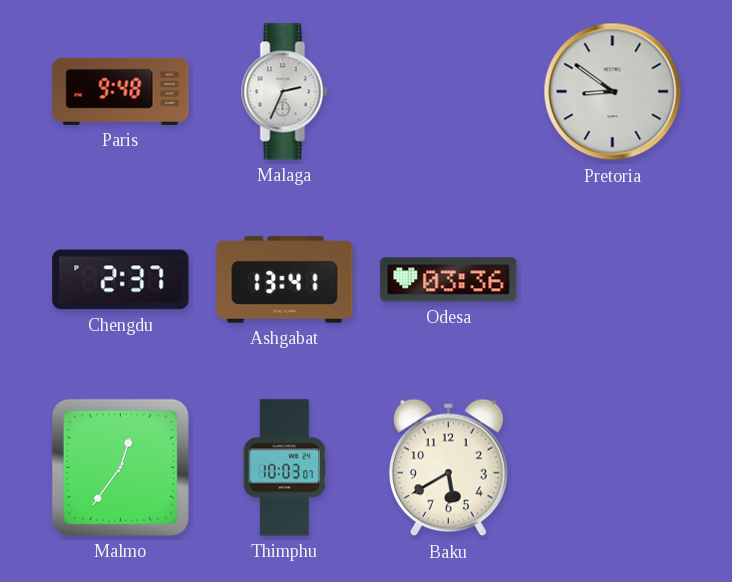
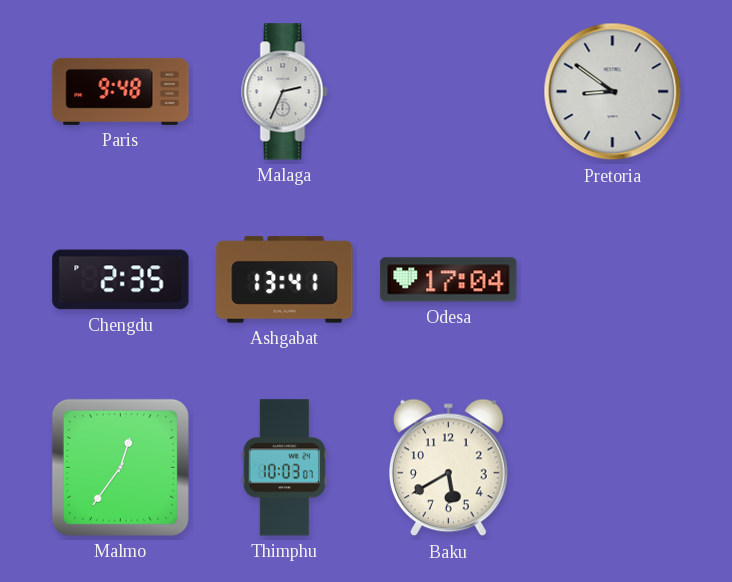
Chengdu: 2:37 -> 2:35
Odesa: 03:36 -> 17:04
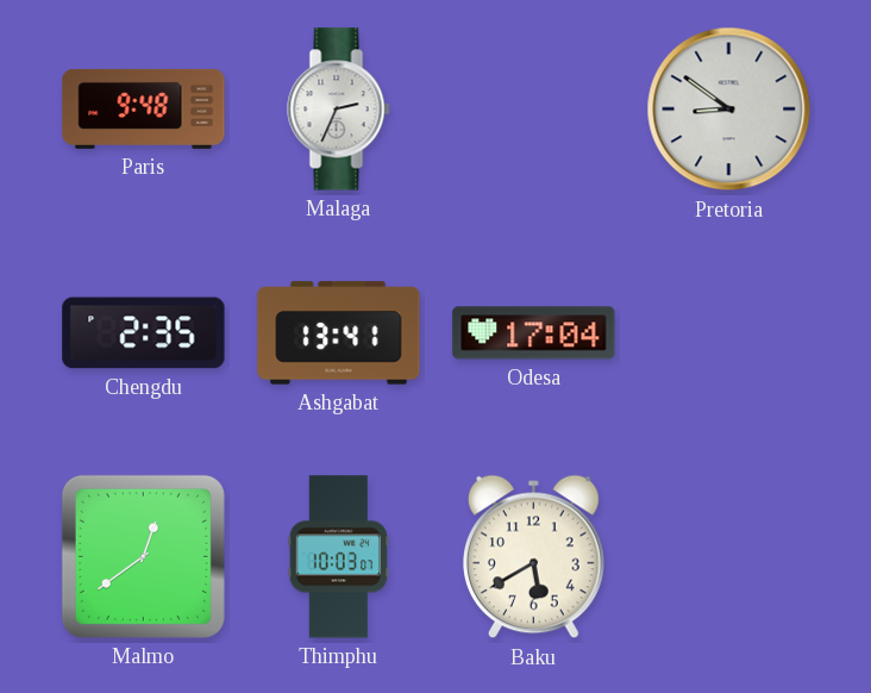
Malmo: 12:36 -> 12:39
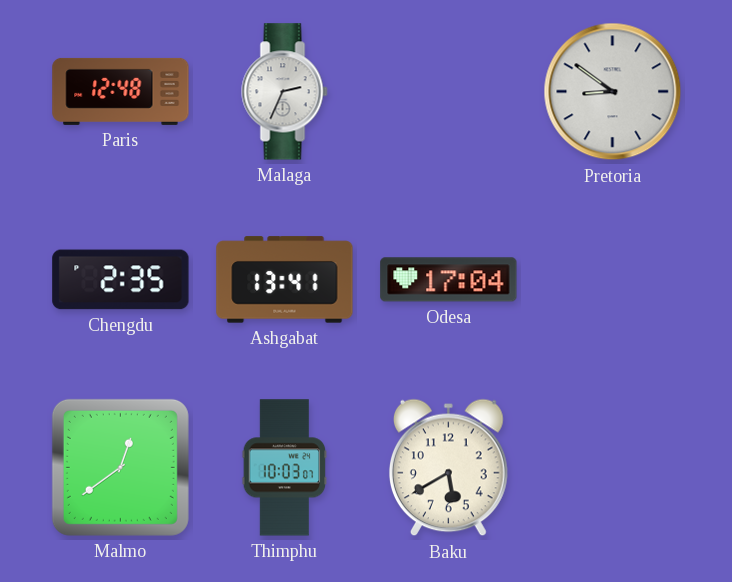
Paris: 9:48 -> 12:48
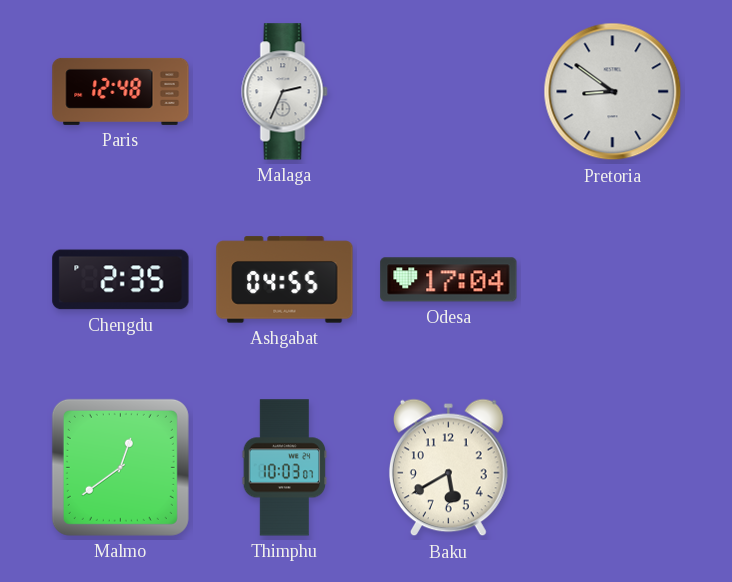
Ashgabat: 13:41 -> 04:55
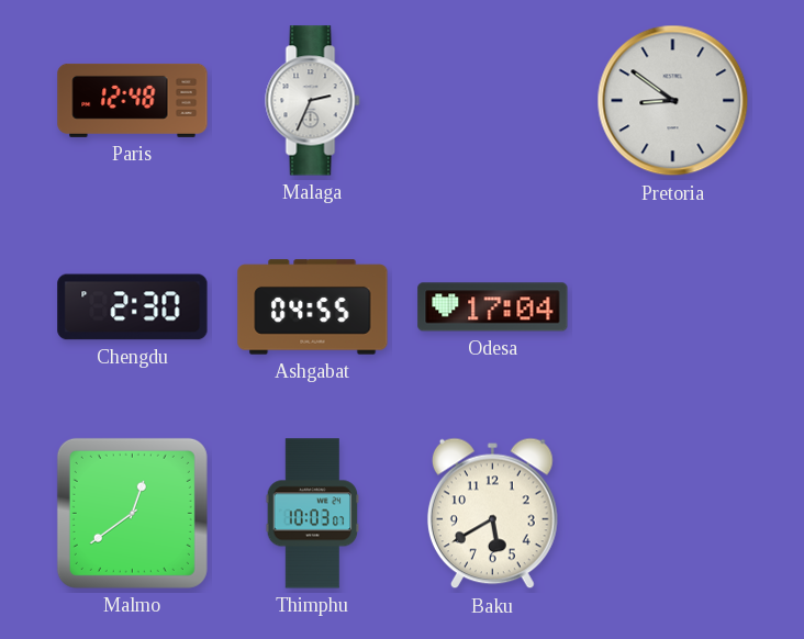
Chengdu: 2:35 -> 2:30
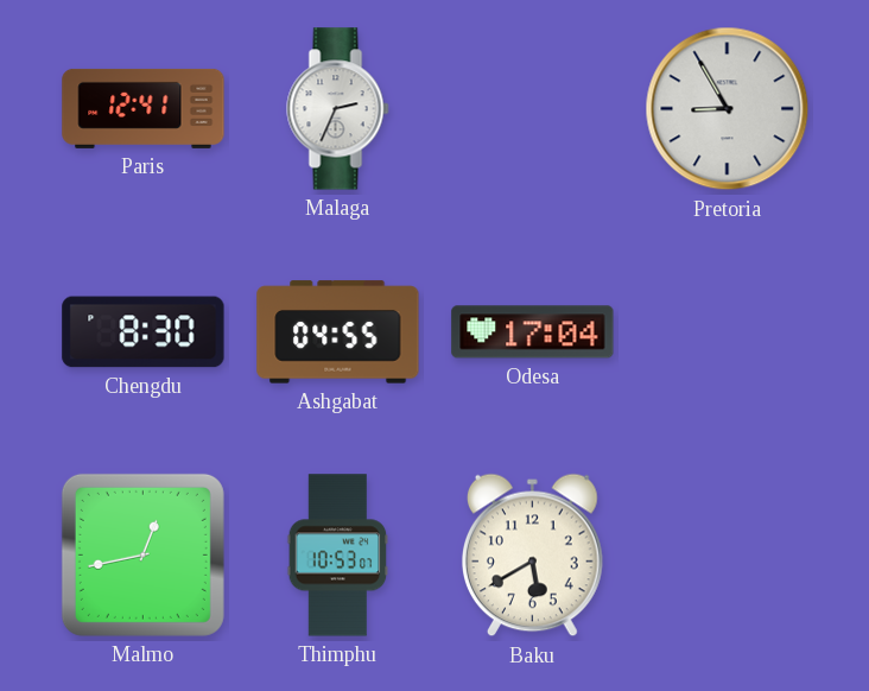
Paris: 12:48 -> 12:41
Pretoria: 8:51 -> 8:55
Chengdu: 2:30 -> 8:30
Malmo: 12:39 -> 12:43
Thimphu: 10:03 -> 10:53
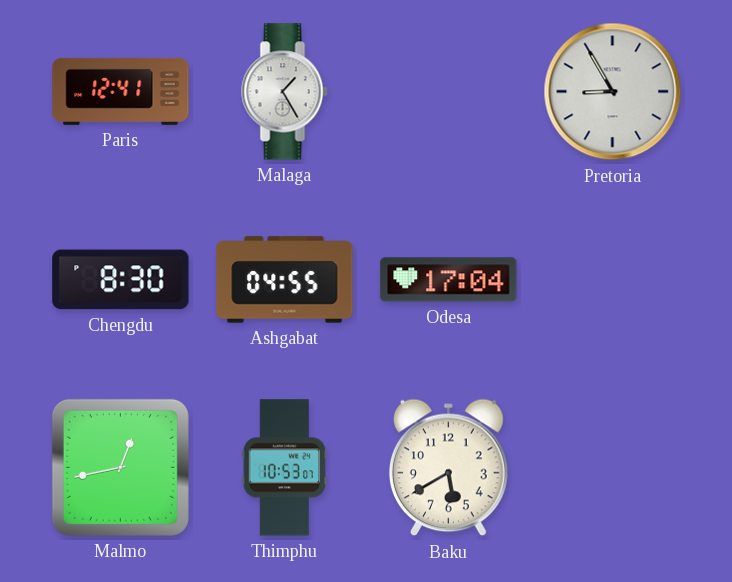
Malaga: 2:34 -> 1:25
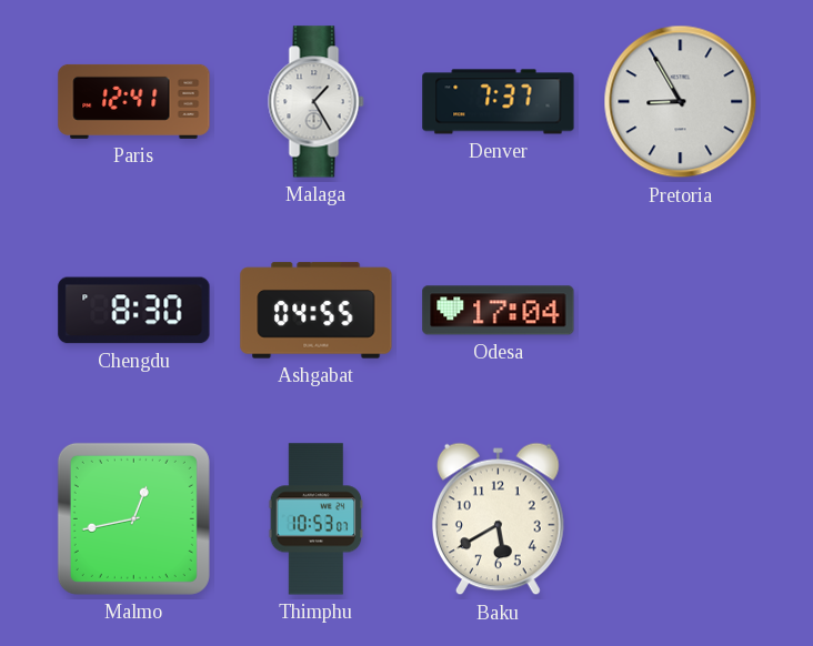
Denver: none -> 7:37
